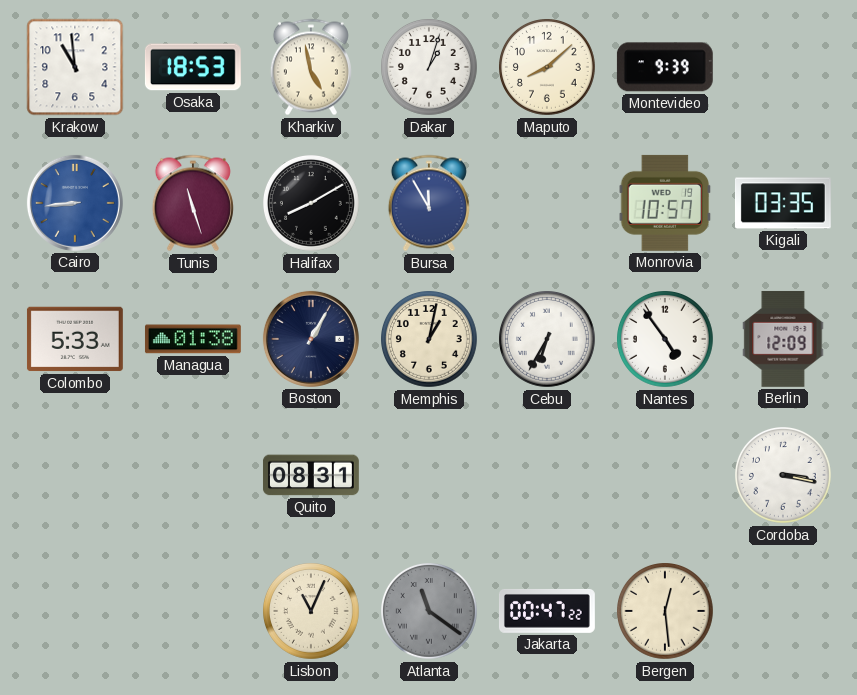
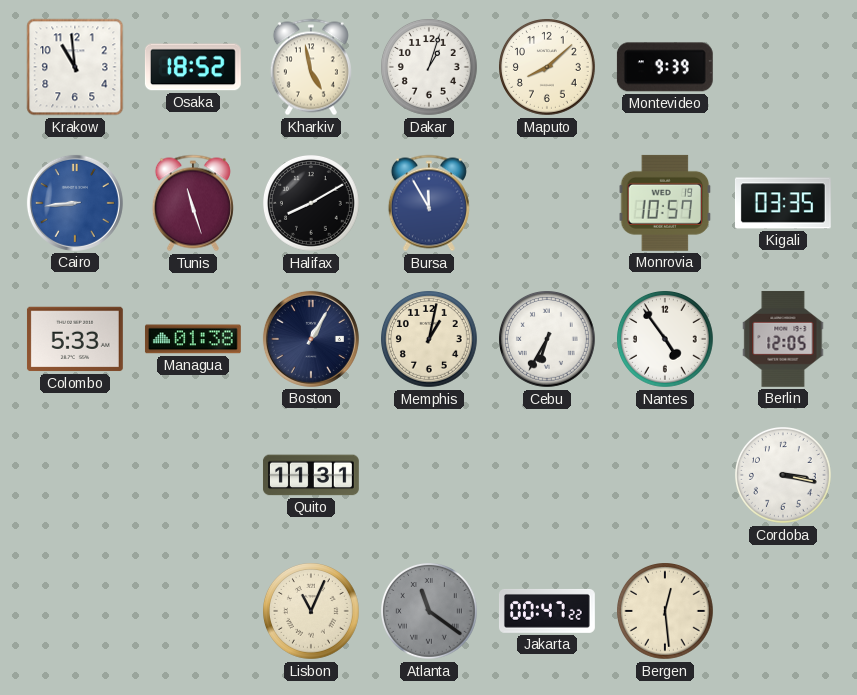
Osaka: 18:53 -> 18:52
Berlin: 12:09 -> 12:05
Quito: 08:31 -> 11:31
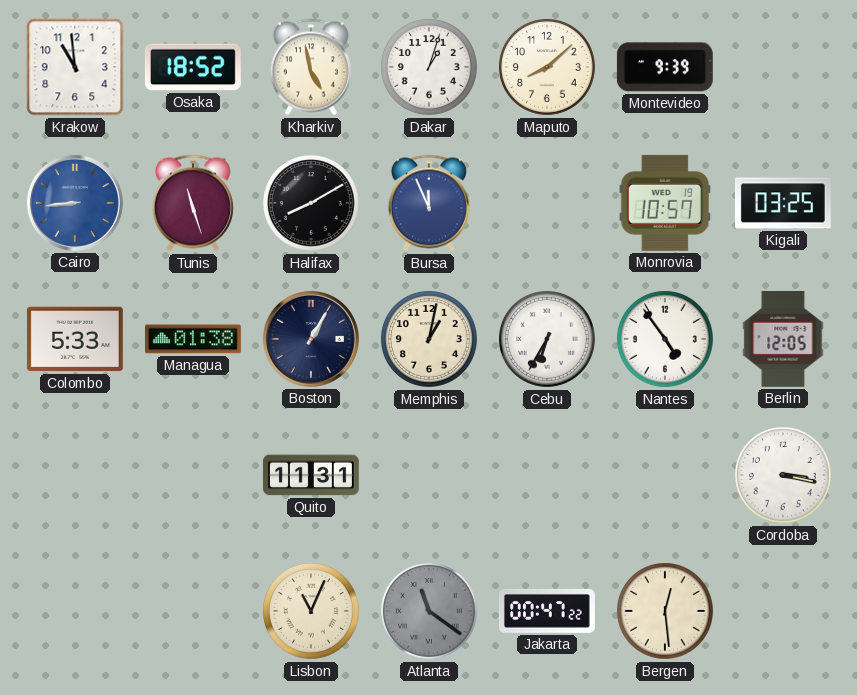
Bursa: 11:55 -> 11:56
Kigali: 03:35 -> 03:25
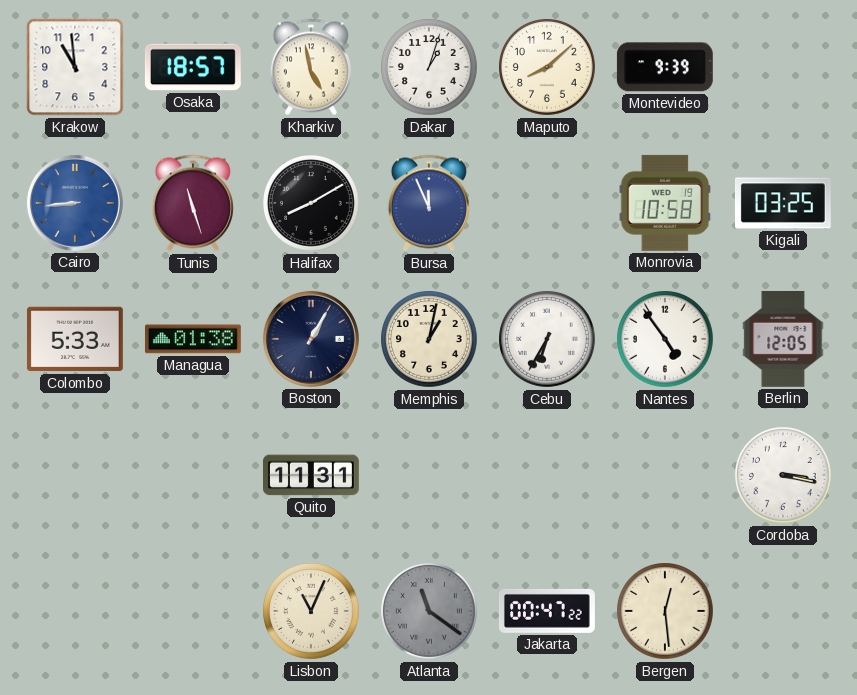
Osaka: 18:52 -> 18:57
Monrovia: 10:57 -> 10:58
